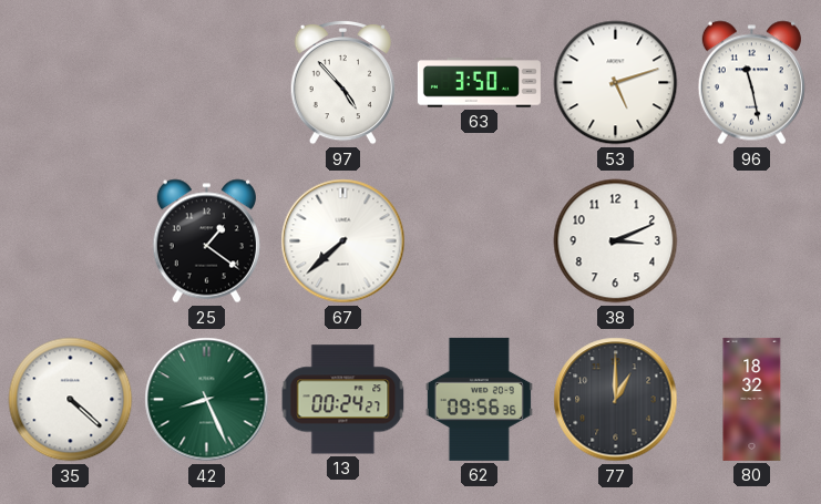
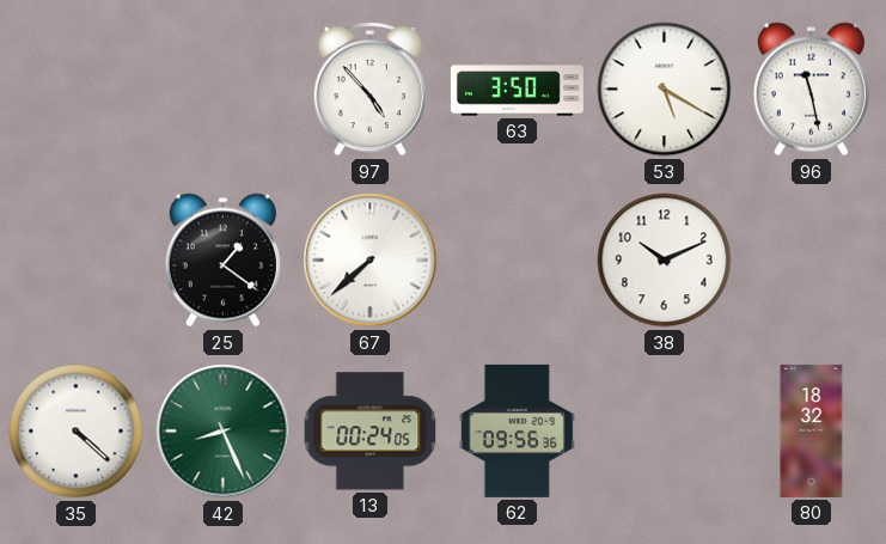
53: 5:12 -> 5:20
38: 3:11 -> 10:11
13: 00:24:27 -> 00:24:05
77: 1:00 -> none
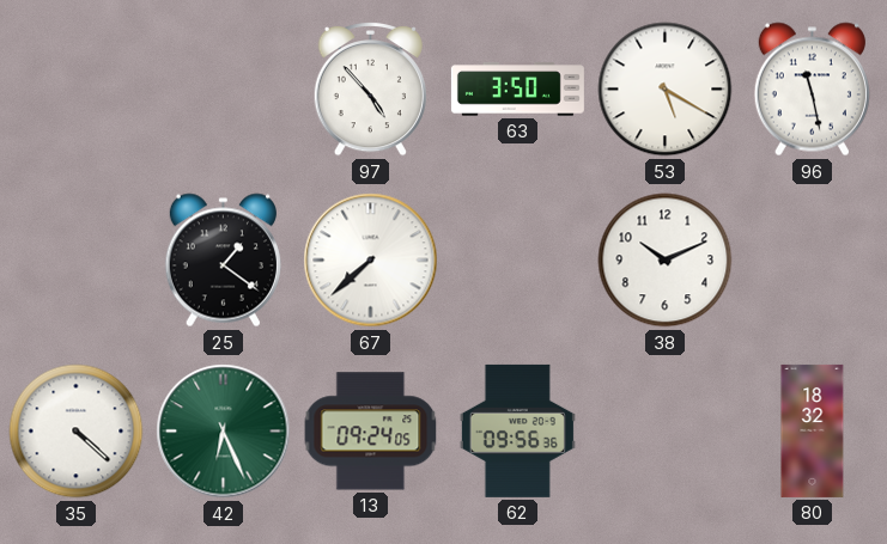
42: 8:26 -> 6:26
13: 00:24 -> 09:24
